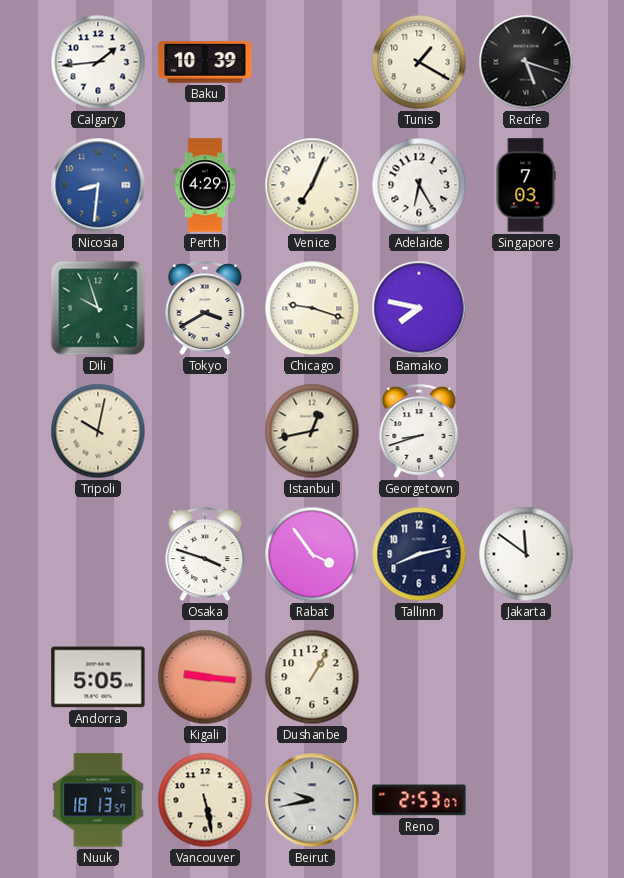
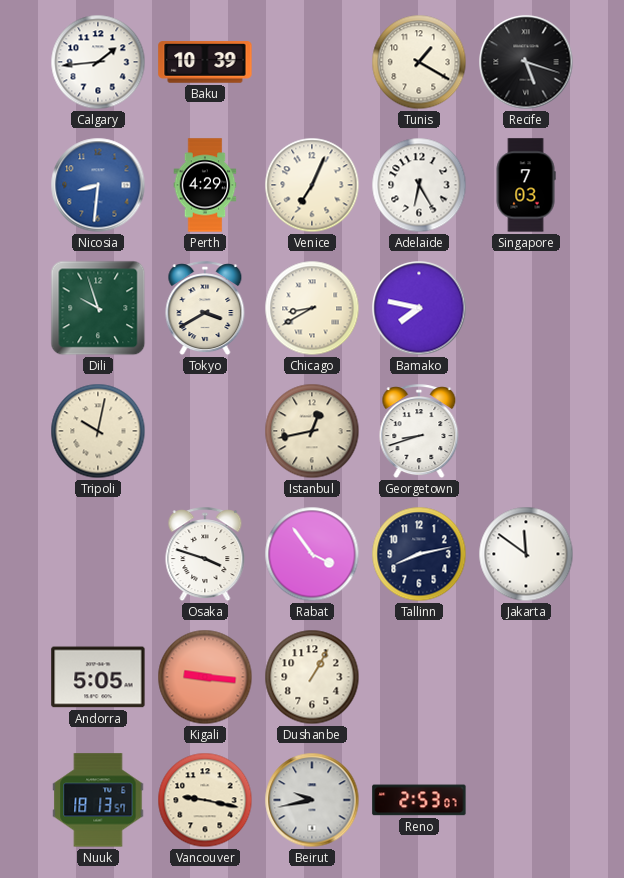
Chicago: 9:18 -> 8:40
Vancouver: 5:28 -> 9:17
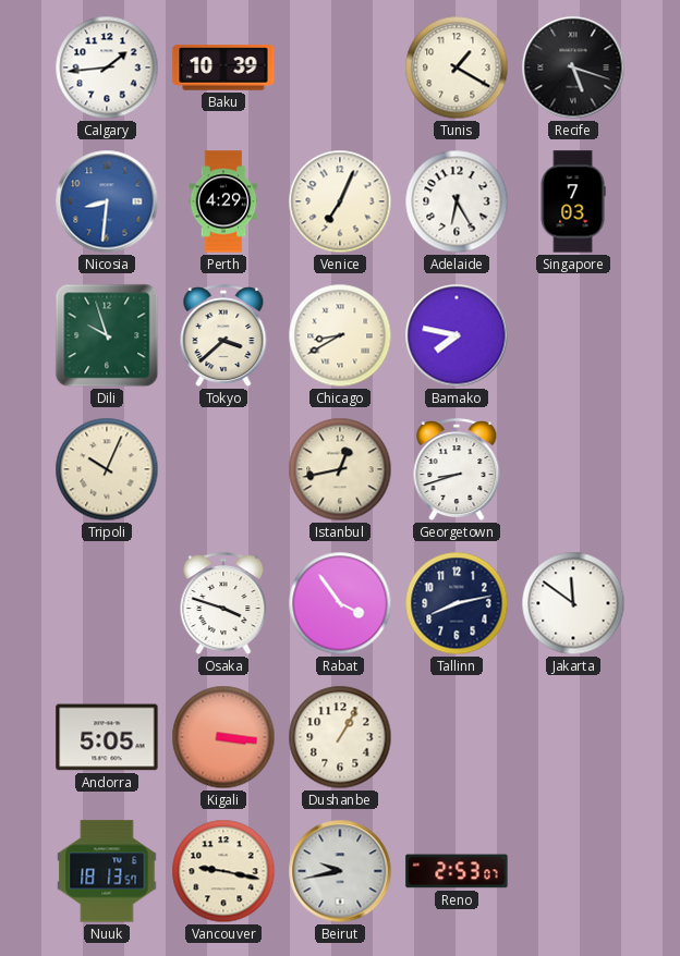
Tokyo: 3:40 -> 3:38
Tripoli: 10:02 -> 10:04
Kigali: 9:16 -> 3:16
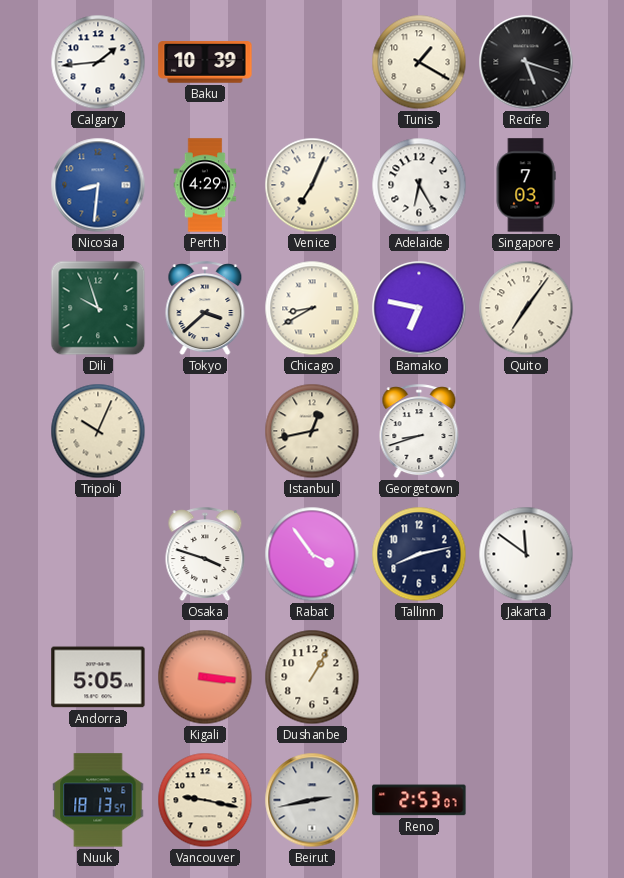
Bamako: 7:47 -> 6:47
Quito: none -> 7:06
Beirut: 9:43 -> 2:43
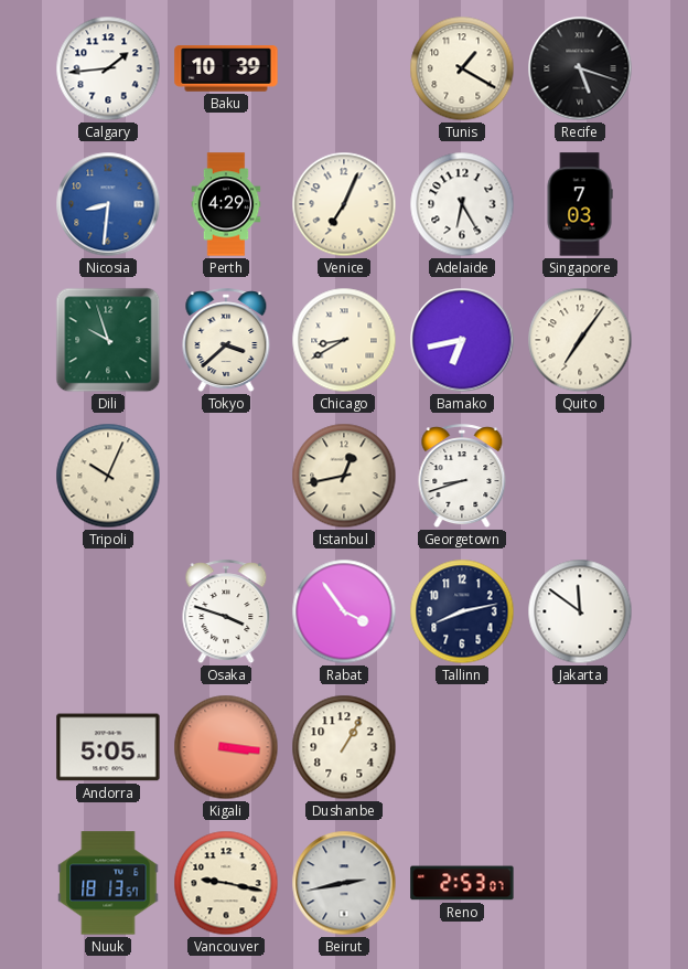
Bamako: 6:47 -> 6:43
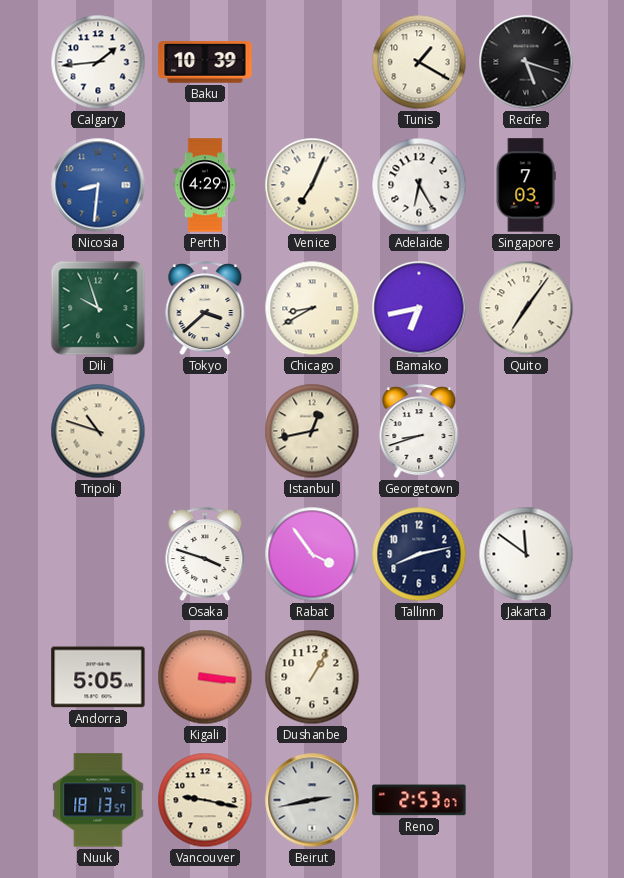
Tripoli: 10:04 -> 10:48
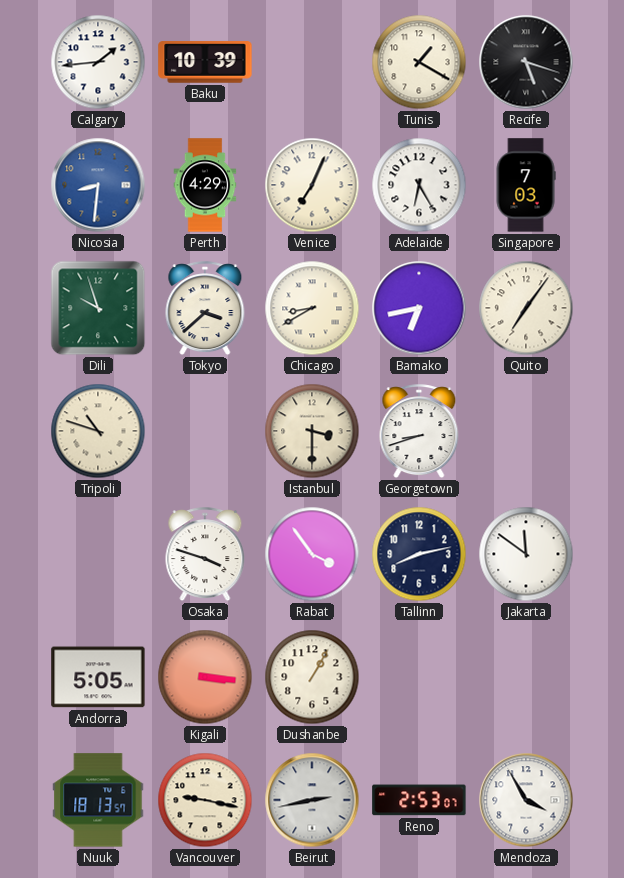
Istanbul: 12:43 -> 3:30
Mendoza: none -> 3:55
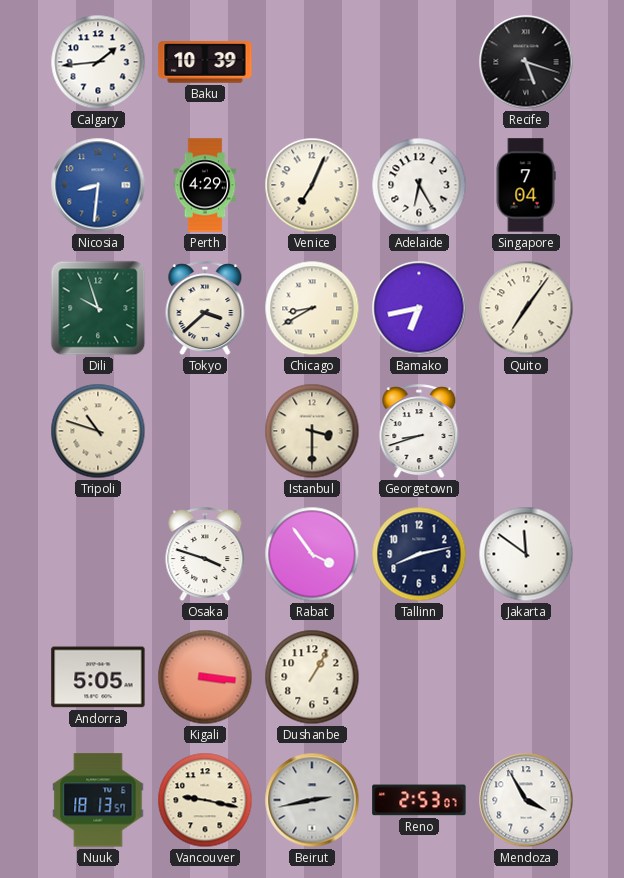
Tunis: 1:20 -> none
Singapore: 7:03 -> 7:04
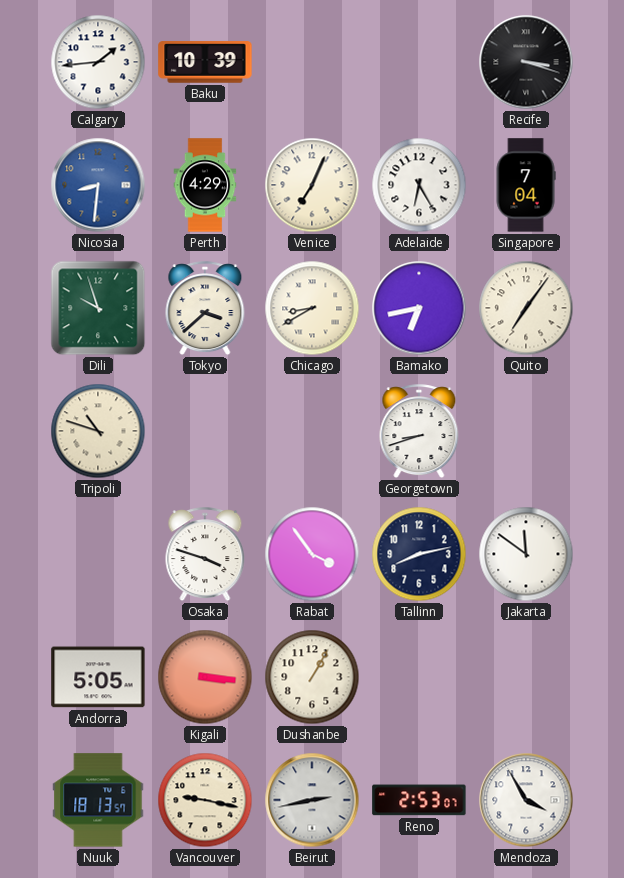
Recife: 5:18 -> 3:18
Istanbul: 3:30 -> none
